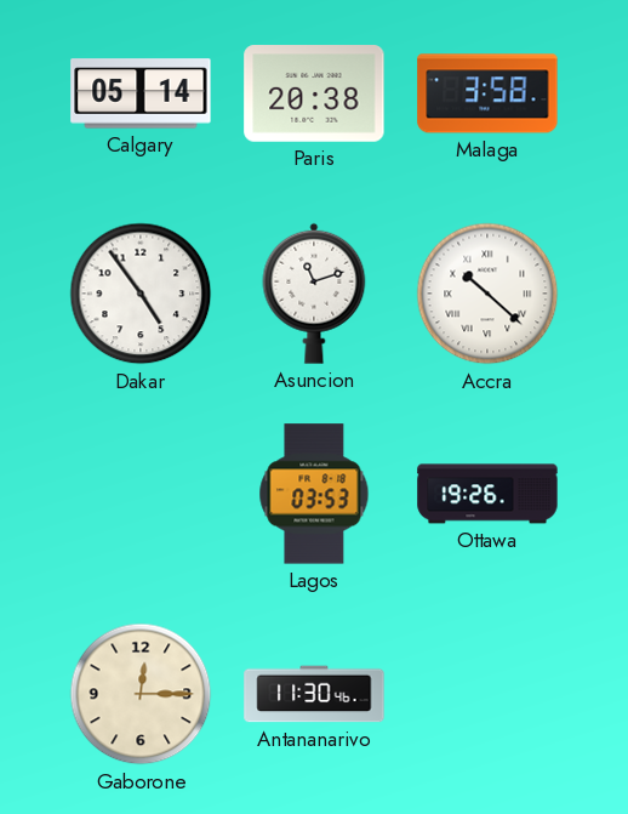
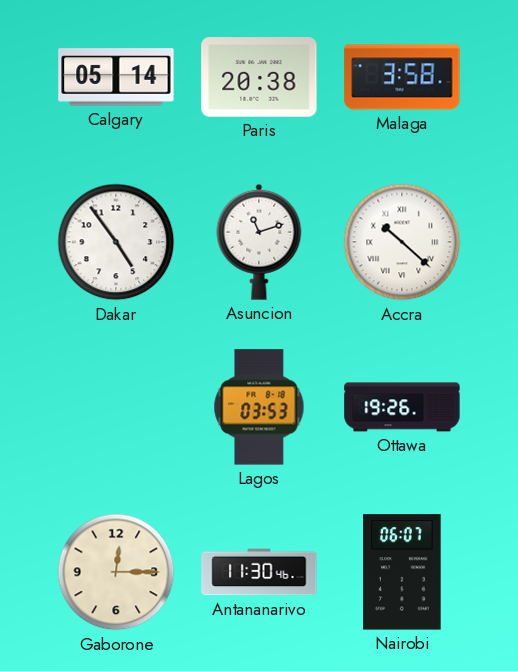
Nairobi: none -> 06:07
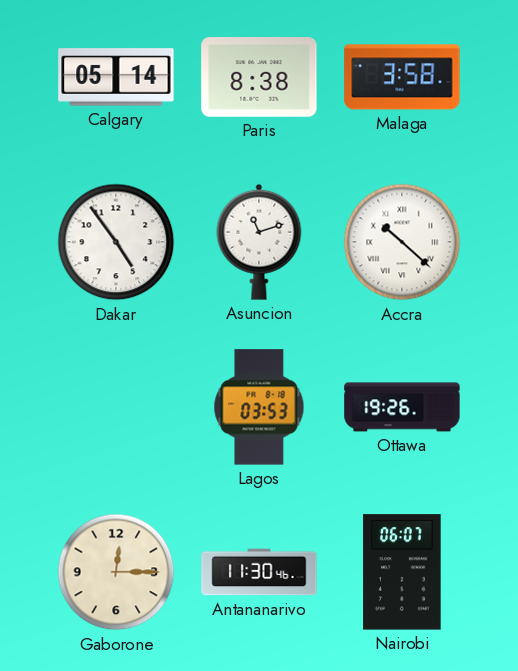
Paris: 20:38 -> 8:38
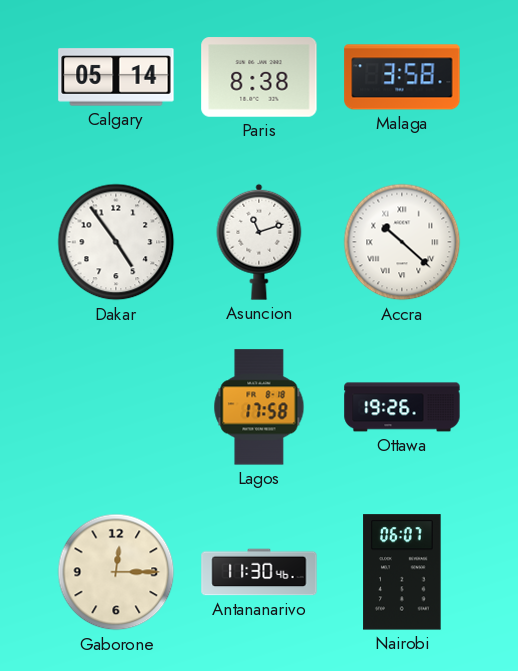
Lagos: 03:53 -> 17:58
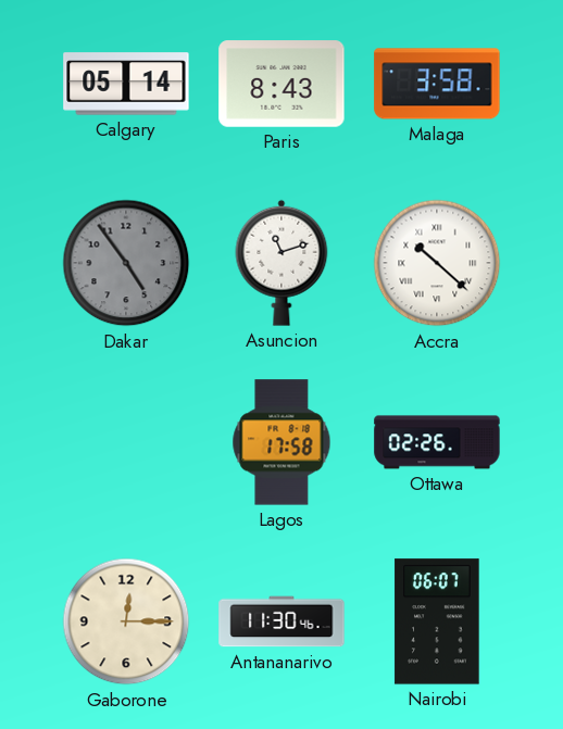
Paris: 8:38 -> 8:43
Dakar dial: white -> grey
Ottawa: 19:26 -> 02:26
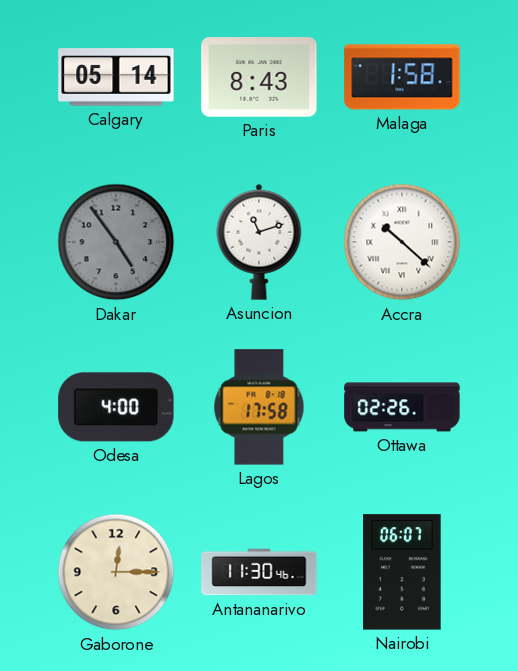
Malaga: 3:58 -> 1:58
Odesa: none -> 4:00
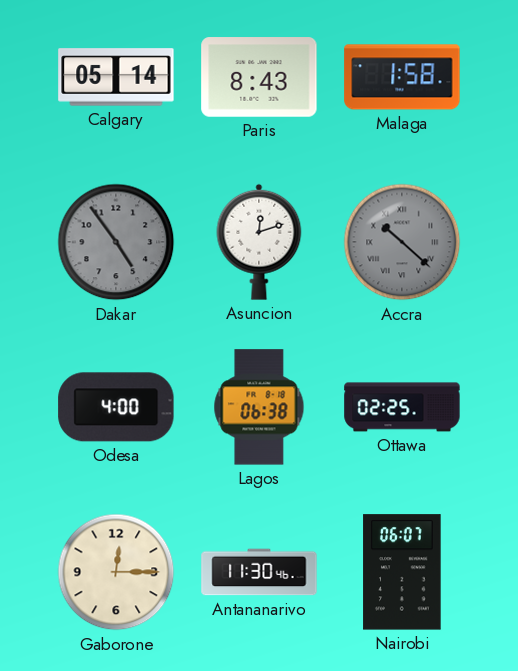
Asuncion: 11:12 -> 12:12
Accra dial: white -> grey
Lagos: 17:58 -> 06:38
Ottawa: 02:26 -> 02:25
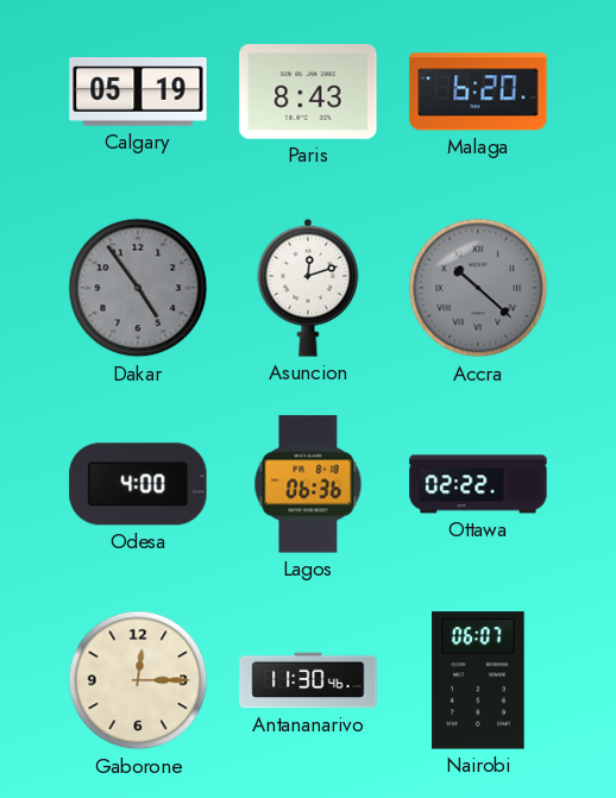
Calgary: 05:14 -> 05:19
Malaga: 1:58 -> 6:20
Lagos: 06:38 -> 06:36
Ottawa: 02:25 -> 02:22
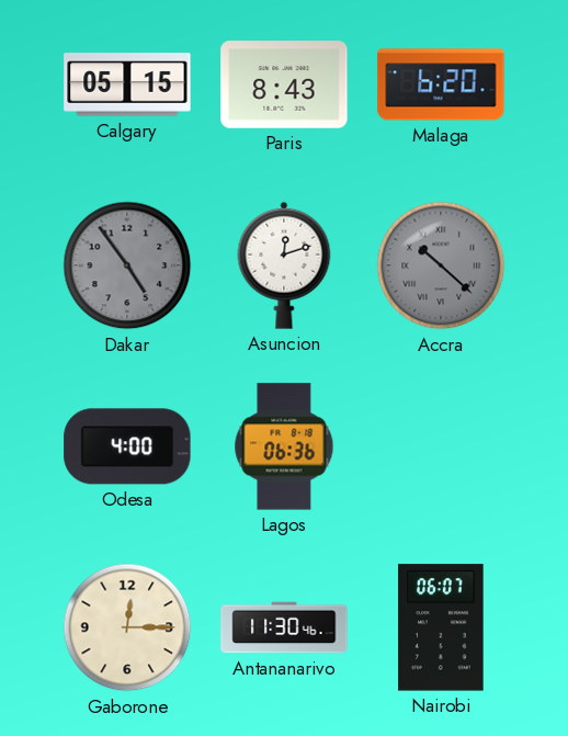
Calgary: 05:19 -> 05:15
Ottawa: 02:22 -> none
